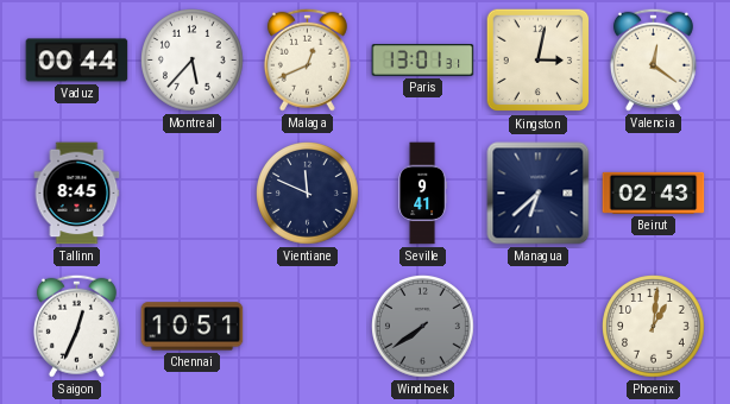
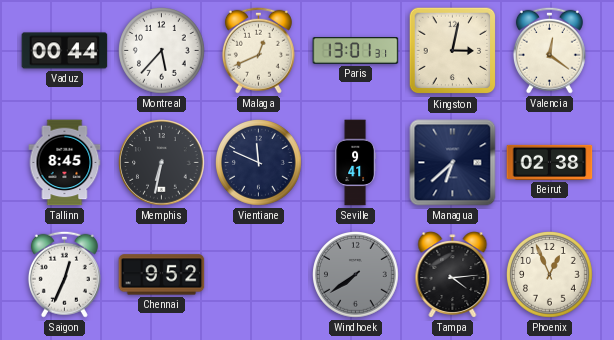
Memphis: none -> 6:32
Beirut: 02:43 -> 02:38
Chennai: 10:51 -> 9:52
Tampa: none -> 4:14
Phoenix: 1:01 -> 12:56
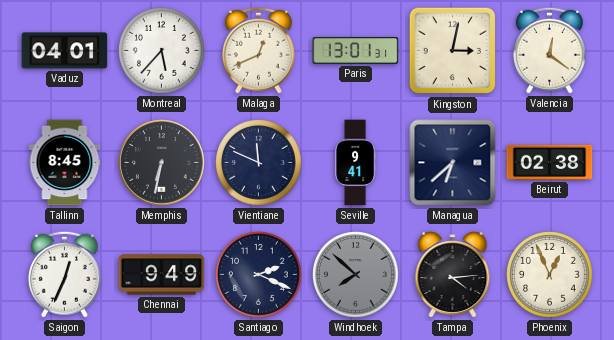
Vaduz: 00:44 -> 04:01
Chennai: 9:52 -> 9:49
Santiago: none -> 2:19
Windhoek: 7:39 -> 7:52
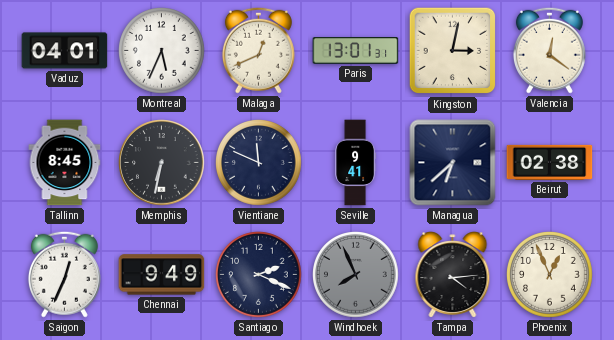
Montreal: 5:37 -> 5:34
Windhoek: 7:52 -> 7:56
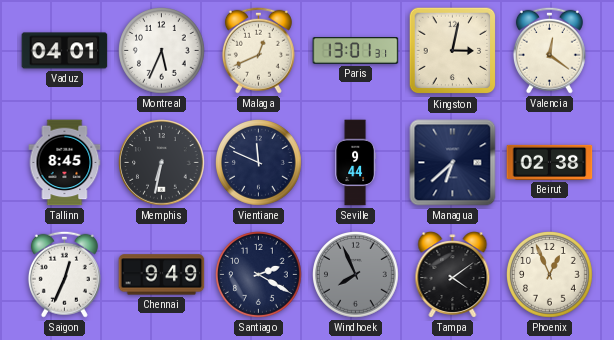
Seville: 9:41 -> 9:44
Santiago: 2:19 -> 2:20
Tampa: 4:14 -> 4:09
